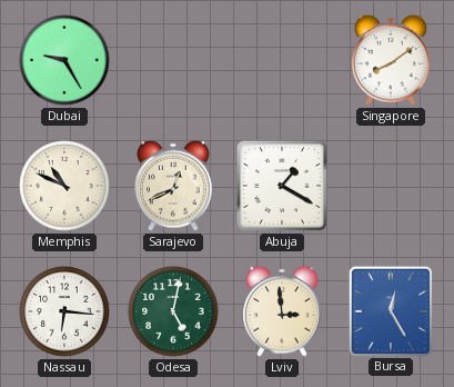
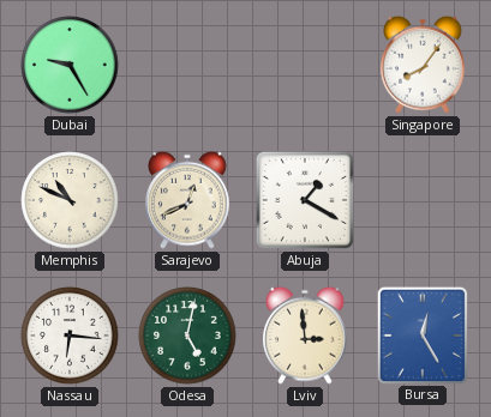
Singapore: 8:09 -> 8:06
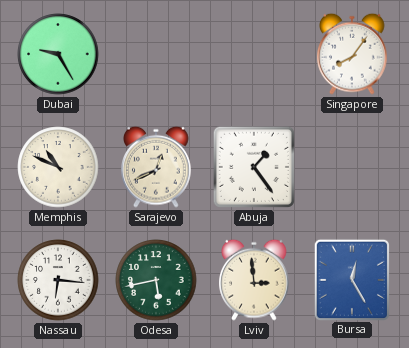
Abuja: 1:20 -> 1:24
Odesa: 5:02 -> 5:43
